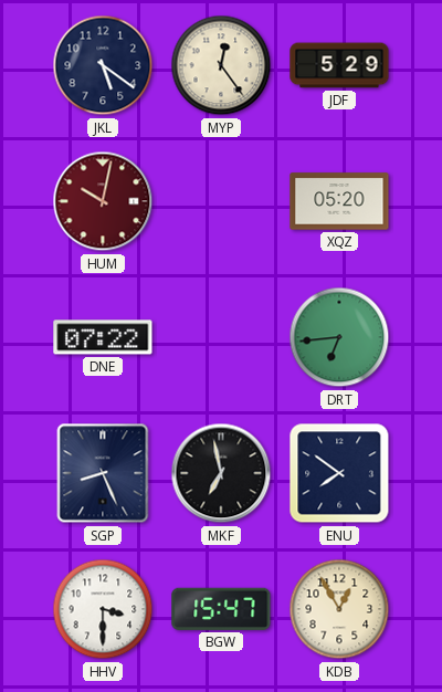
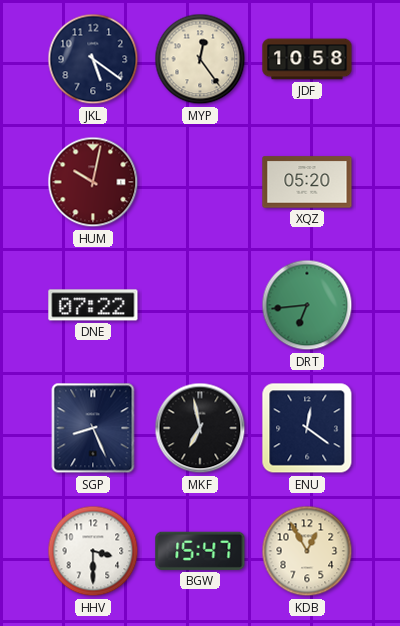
JDF: 5:29 -> 10:58
ENU: 7:51 -> 12:21
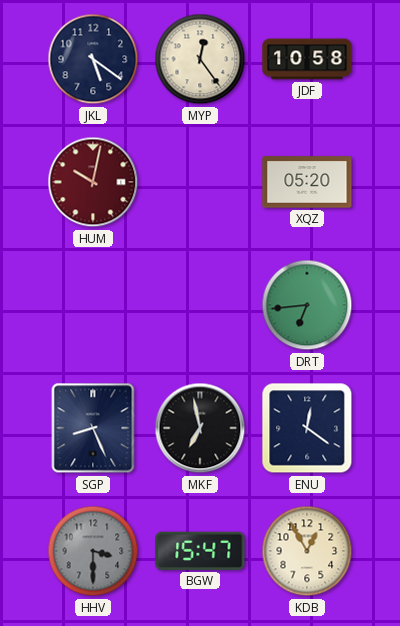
DNE: 07:22 -> none
HHV dial: white -> grey
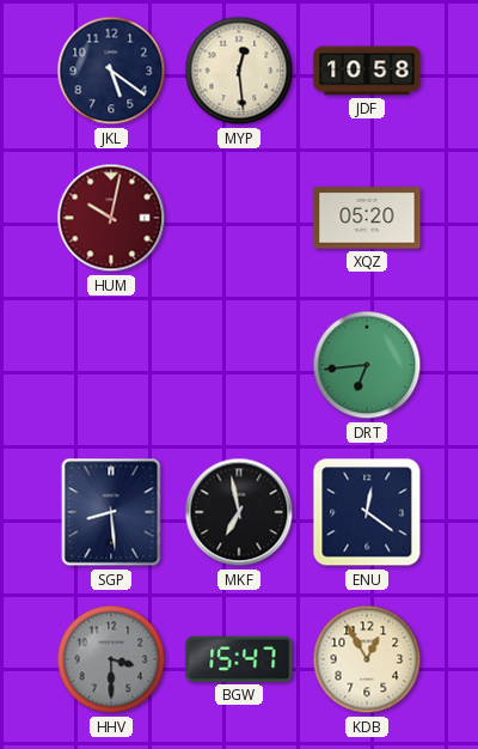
MYP: 12:24 -> 12:29
SGP: 8:26 -> 8:29
